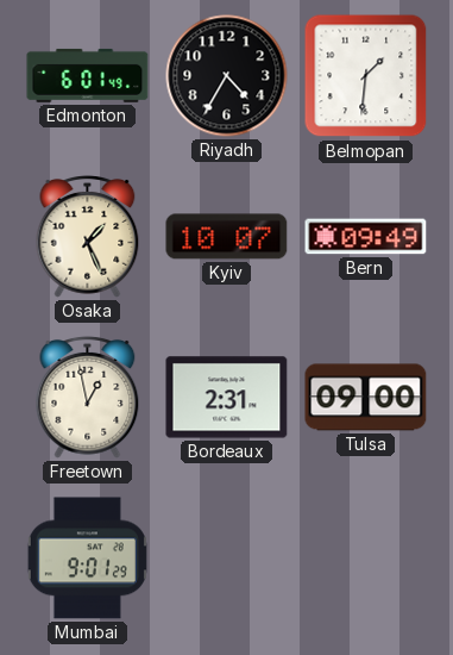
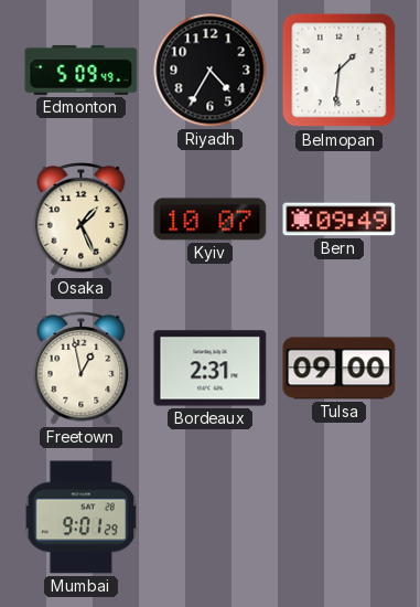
Edmonton: 6:01 -> 5:09
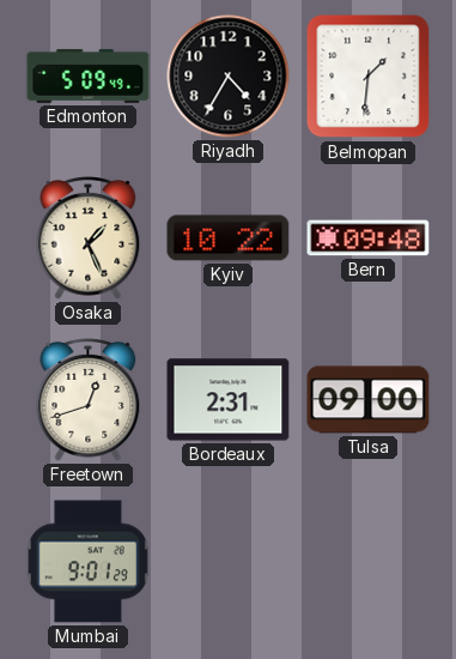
Kyiv: 10:07 -> 10:22
Bern: 09:49 -> 09:48
Freetown: 12:58 -> 12:42
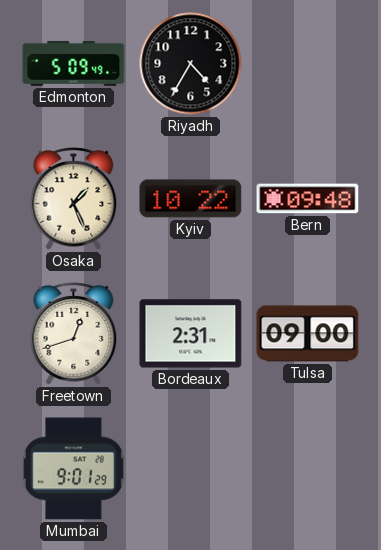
Belmopan: 1:31 -> none
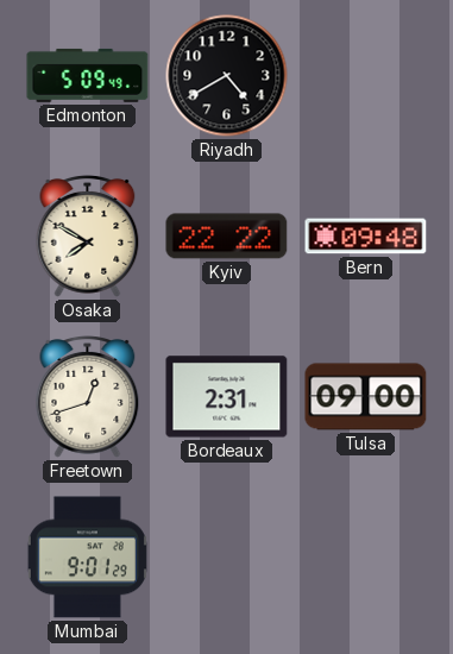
Riyadh: 4:35 -> 4:40
Osaka: 1:26 -> 7:50
Kyiv: 10:22 -> 22:22
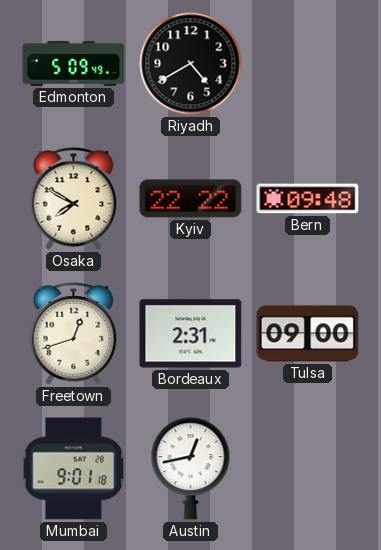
Mumbai: 9:01:29 -> 9:01:18
Austin: none -> 12:43
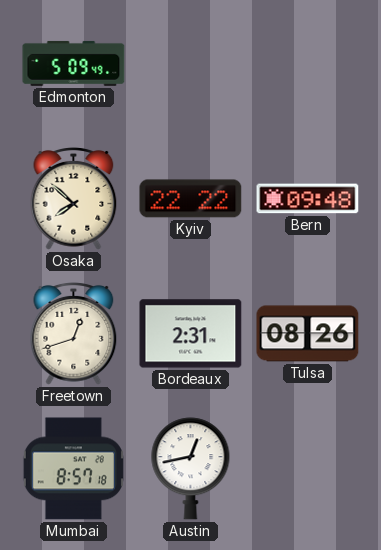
Riyadh: 4:40 -> none
Osaka: 7:50 -> 7:52
Tulsa: 09:00 -> 08:26
Mumbai: 9:01 -> 8:57
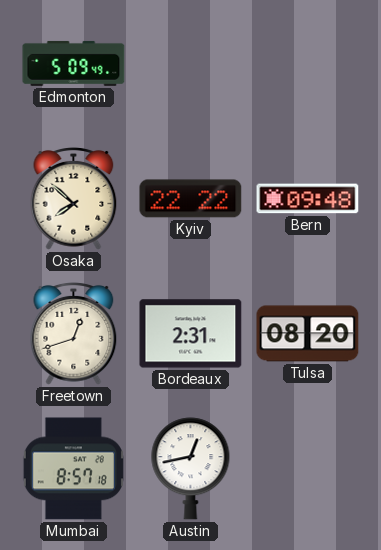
Tulsa: 08:26 -> 08:20
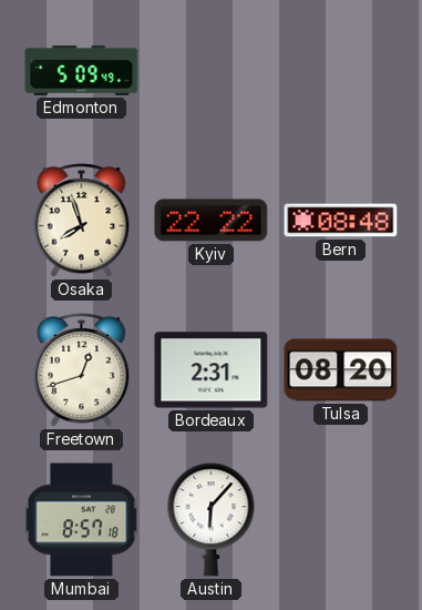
Osaka: 7:52 -> 7:57
Bern: 09:48 -> 08:48
Austin: 12:43 -> 6:07
